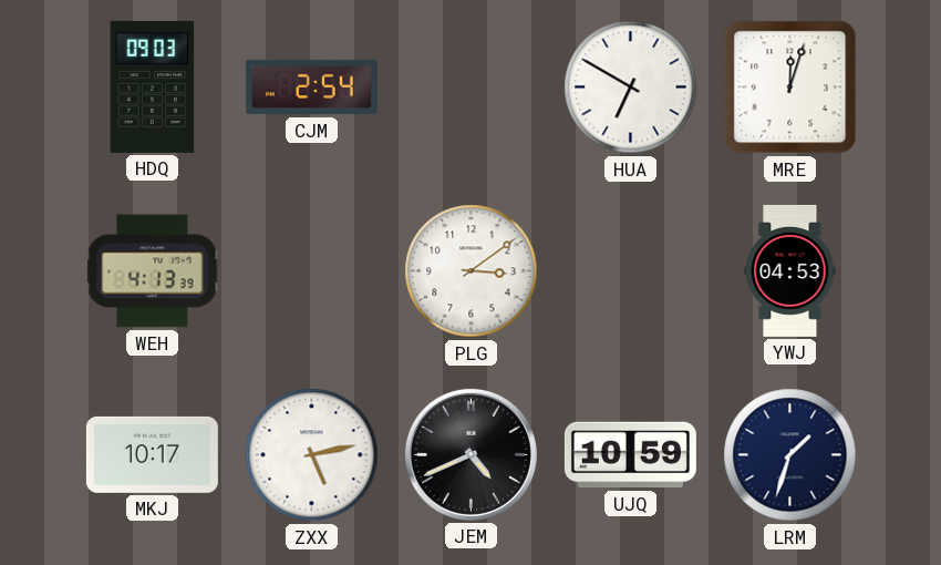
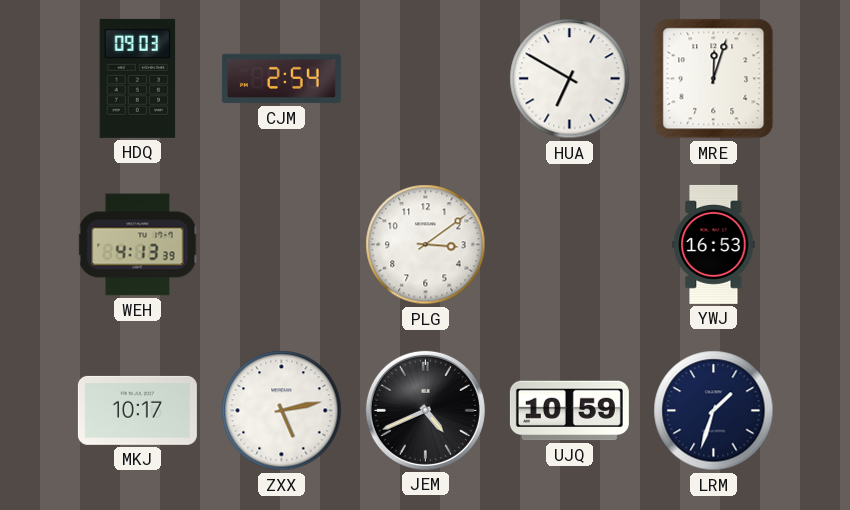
YWJ: 04:53 -> 16:53
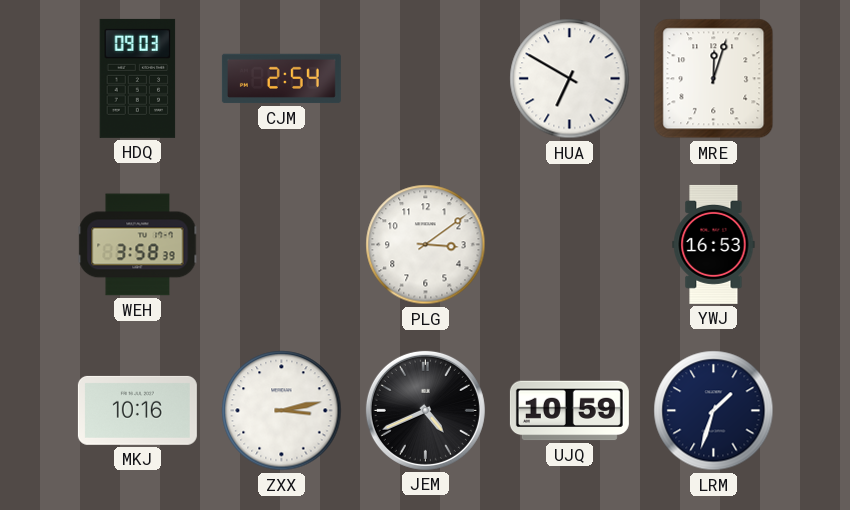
WEH: 4:13 -> 3:58
MKJ: 10:17 -> 10:16
ZXX: 5:13 -> 3:13
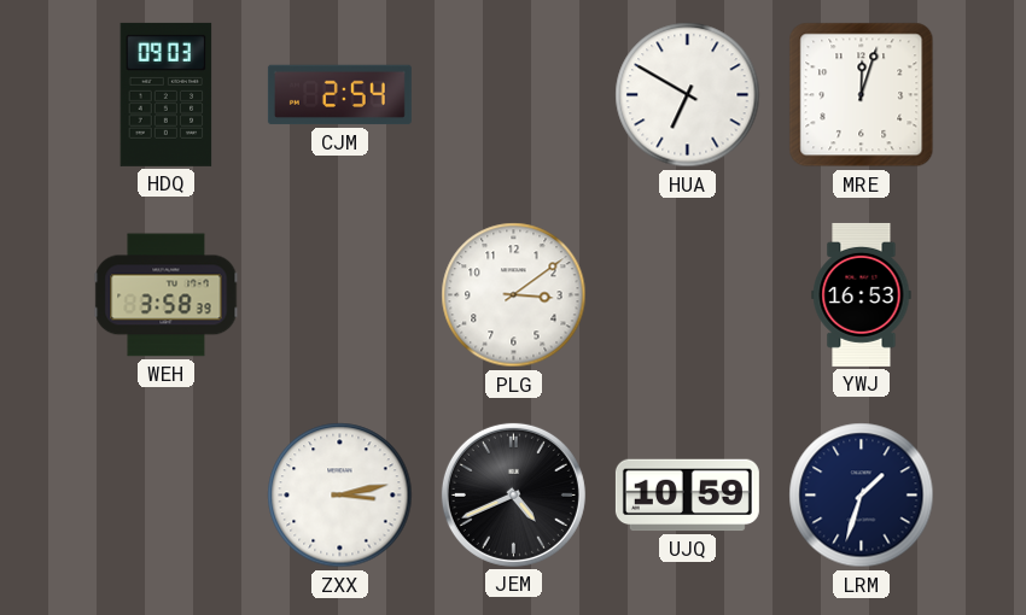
MKJ: 10:16 -> none
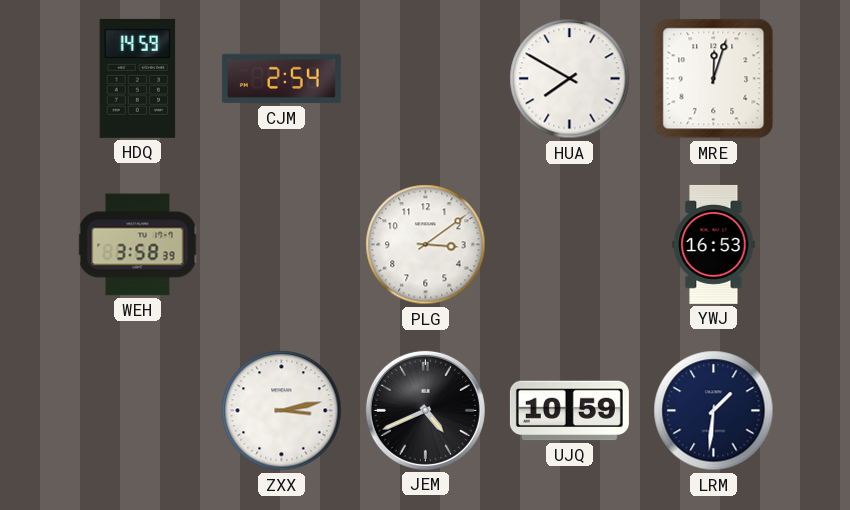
HDQ: 09:03 -> 14:59
HUA: 6:50 -> 7:50
LRM: 1:33 -> 1:31
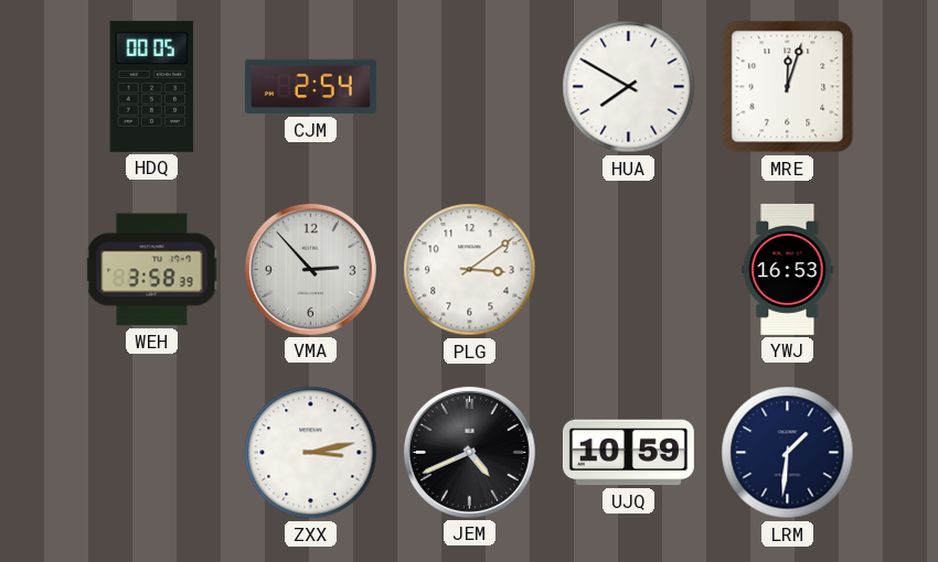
HDQ: 14:59 -> 00:05
VMA: none -> 2:53
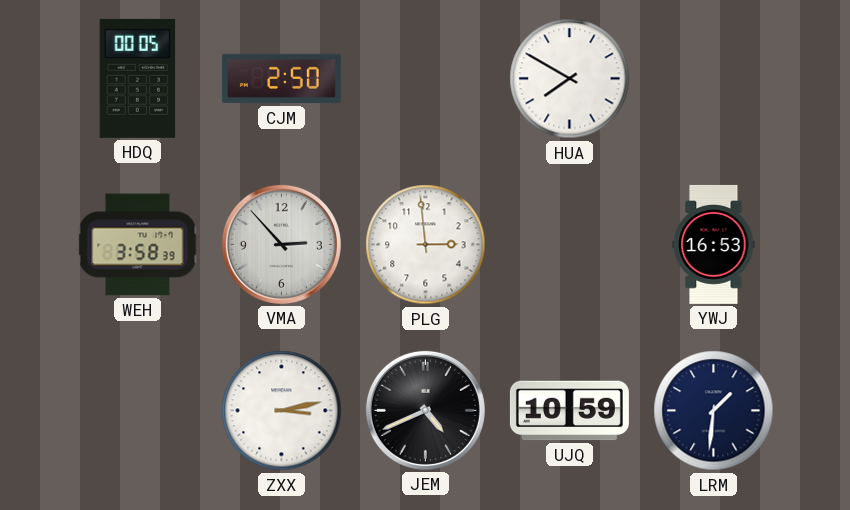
CJM: 2:54 -> 2:50
MRE: 12:03 -> none
PLG: 3:09 -> 2:59
